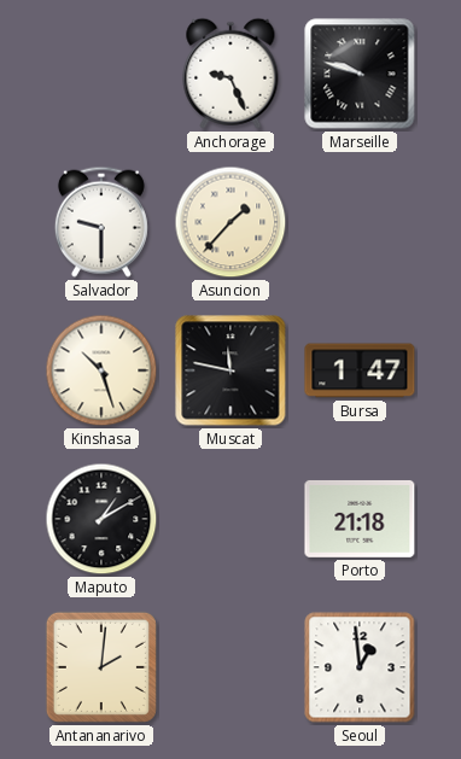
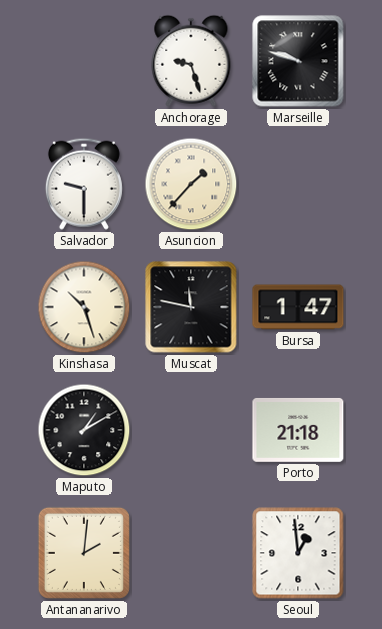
Anchorage: 9:26 -> 9:27
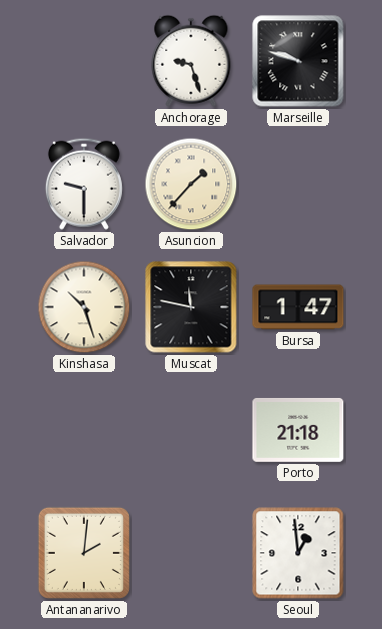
Maputo: 1:10 -> none
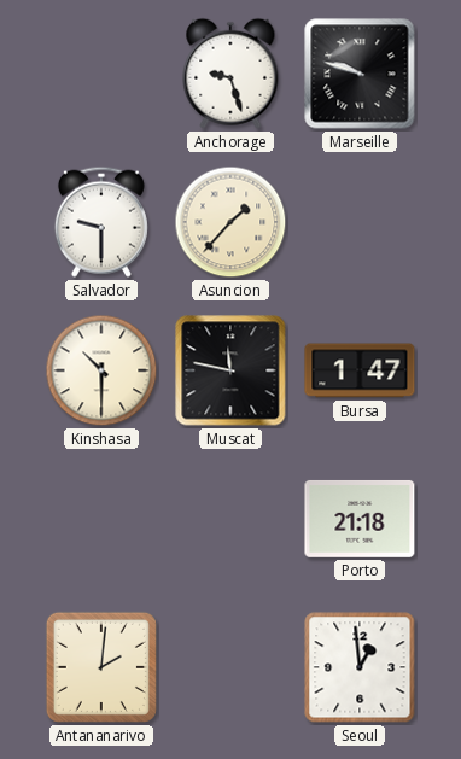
Kinshasa: 10:27 -> 10:30
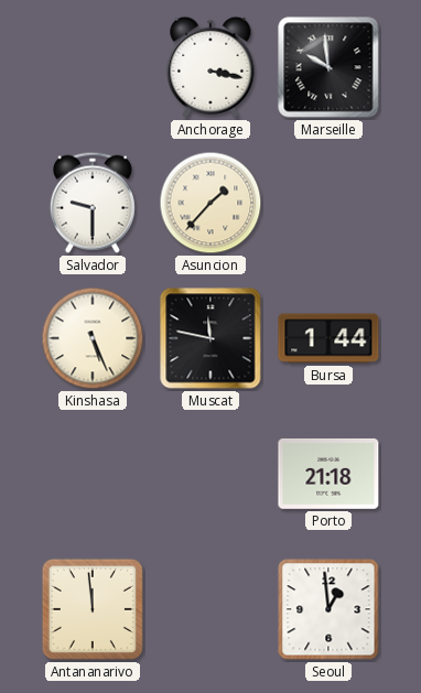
Anchorage: 9:27 -> 3:17
Marseille: 9:48 -> 9:59
Kinshasa: 10:30 -> 5:26
Bursa: 1:47 -> 1:44
Antananarivo: 2:01 -> 11:59
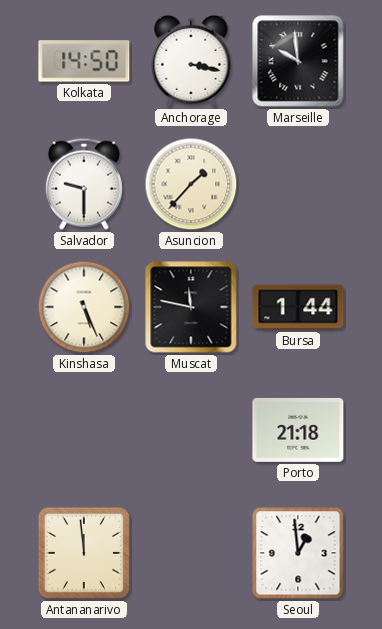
Kolkata: none -> 14:50
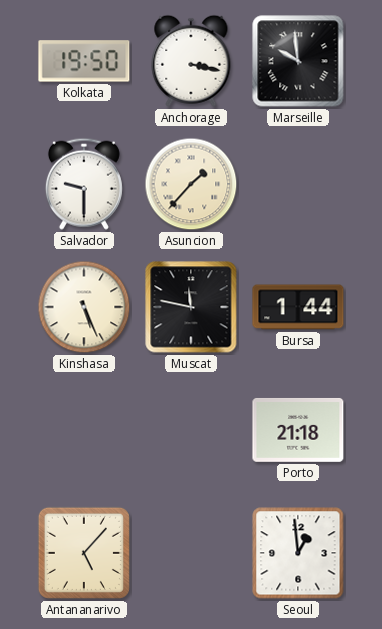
Kolkata: 14:50 -> 19:50
Antananarivo: 11:59 -> 5:07
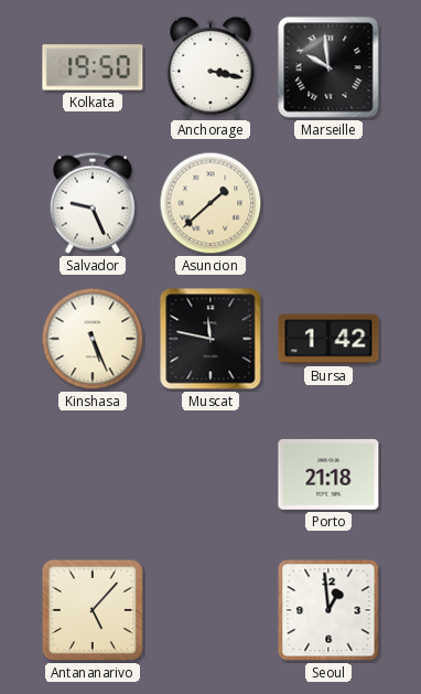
Salvador: 9:30 -> 9:26
Asuncion: 1:37 -> 1:38
Bursa: 1:44 -> 1:42
